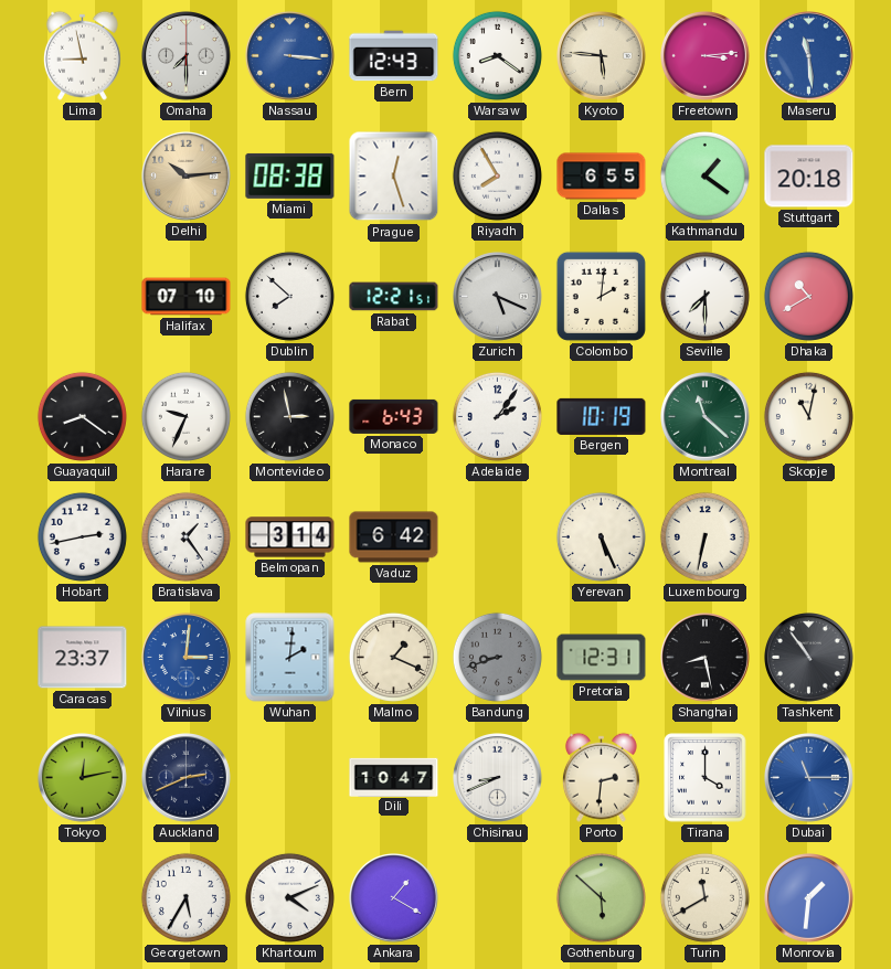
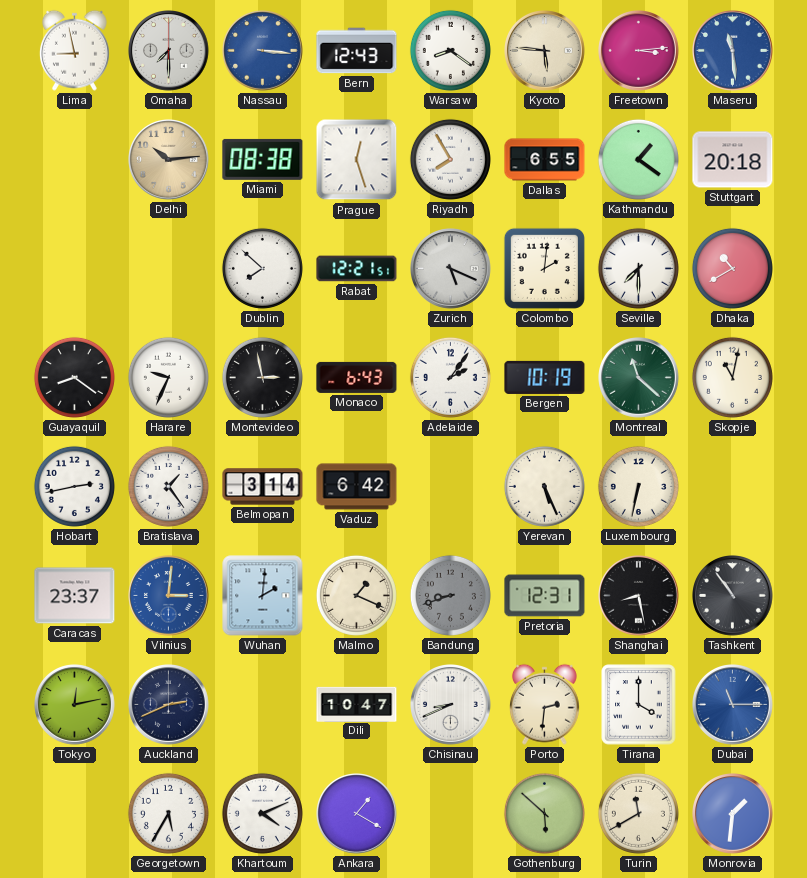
Halifax: 07:10 -> none
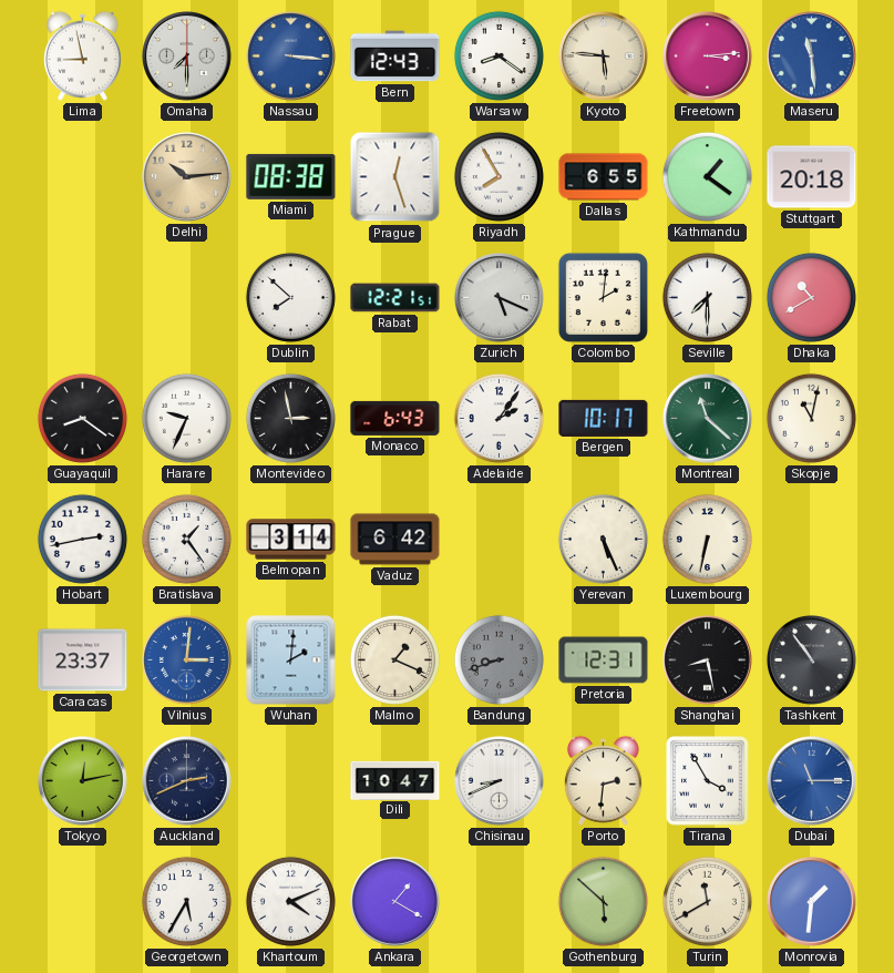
Bergen: 10:19 -> 10:17
Tirana: 4:00 -> 3:55
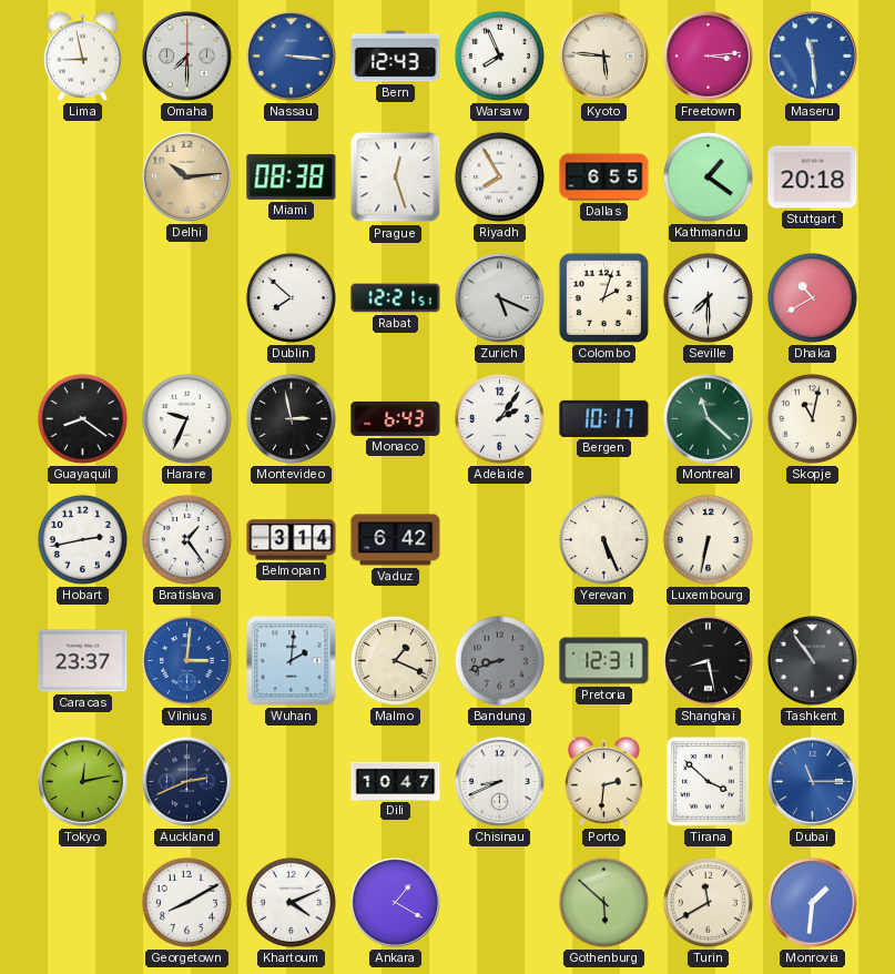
Warsaw: 8:21 -> 7:56
Colombo: 2:01 -> 2:03
Tirana: 3:55 -> 3:52
Georgetown: 5:35 -> 8:10
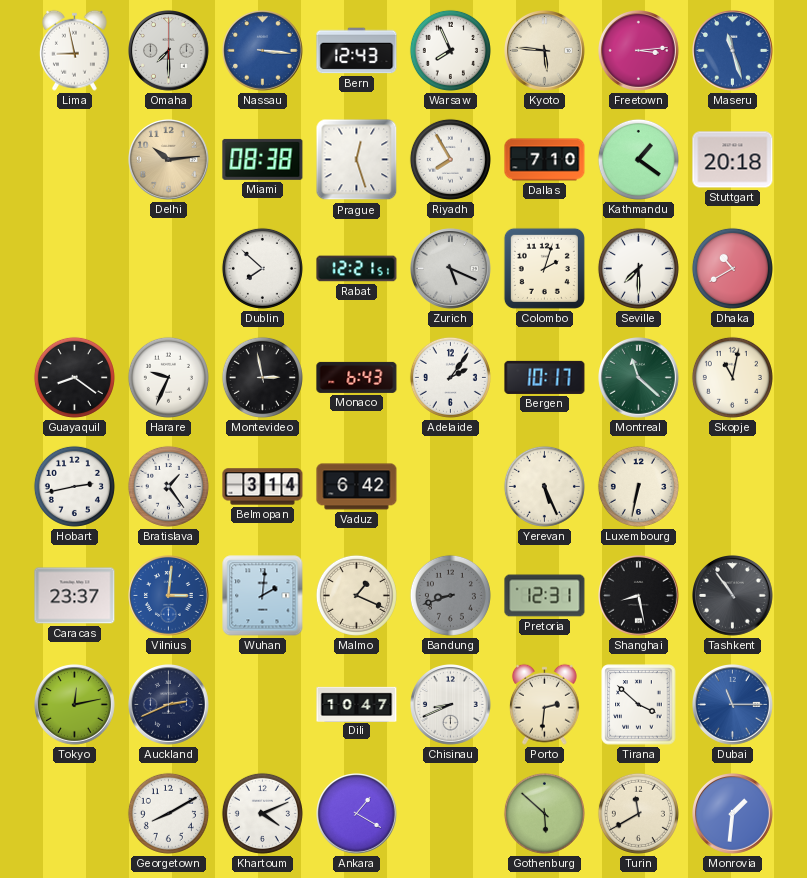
Maseru: 11:29 -> 11:27
Dallas: 6:55 -> 7:10
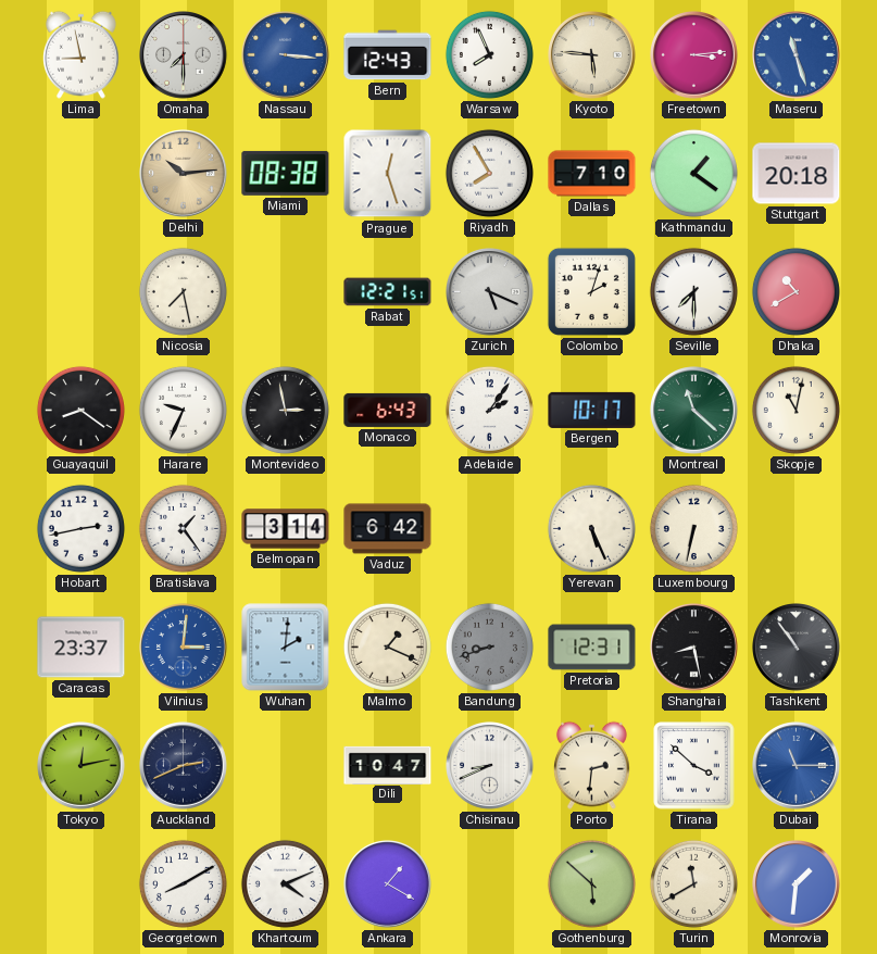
Nicosia: none -> 7:28
Dublin: 7:52 -> none
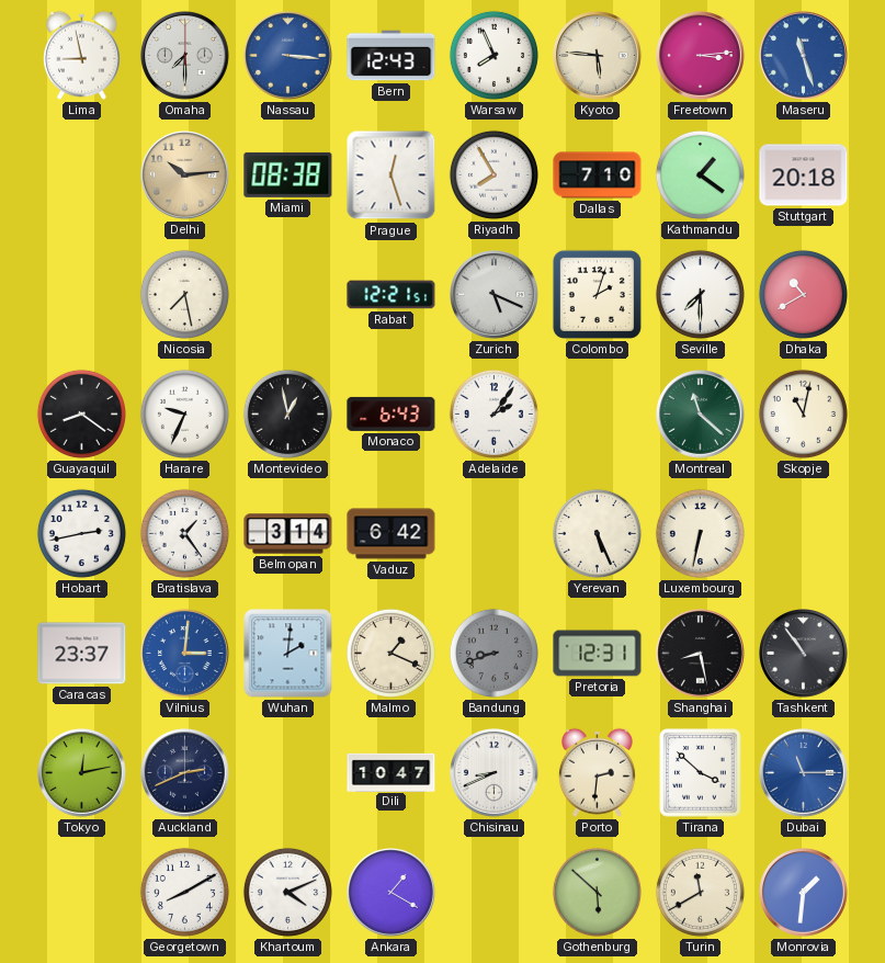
Montevideo: 2:58 -> 12:58
Bergen: 10:17 -> none
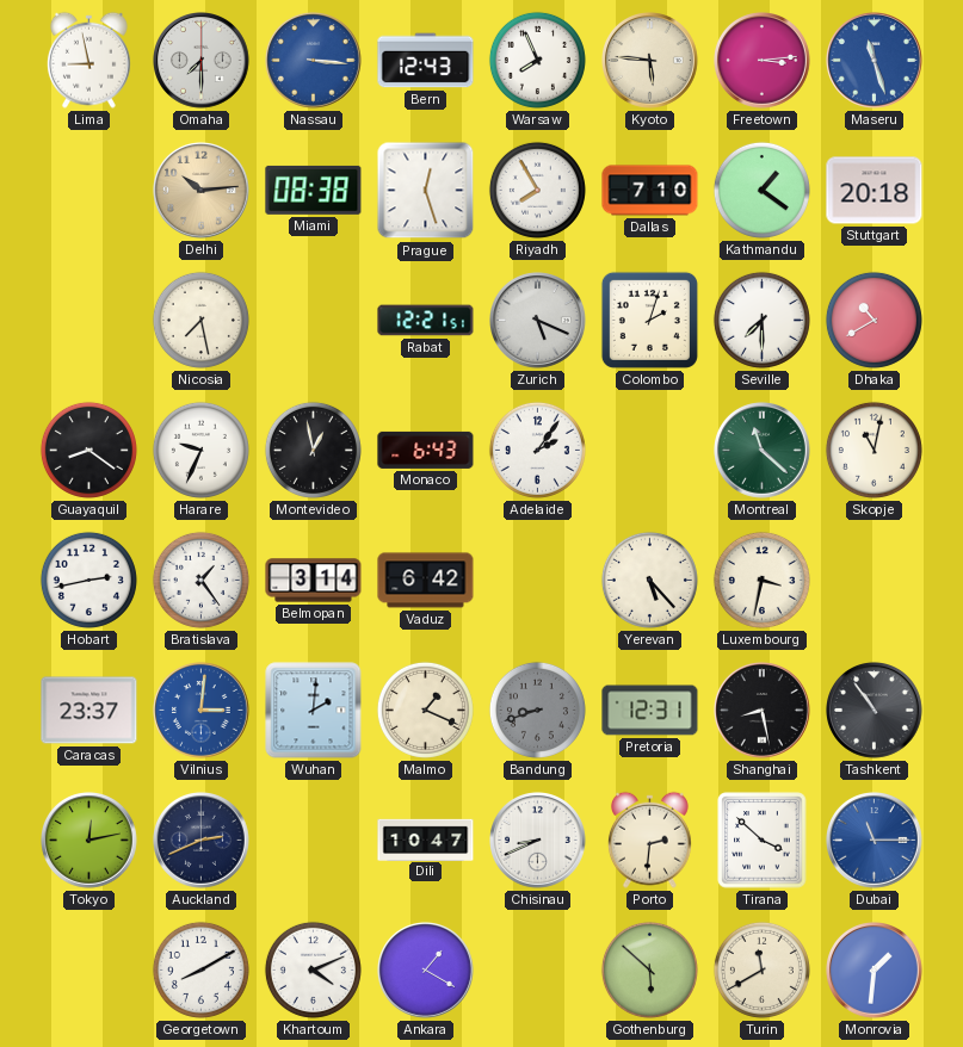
Yerevan: 5:26 -> 5:23
Luxembourg: 6:32 -> 3:32
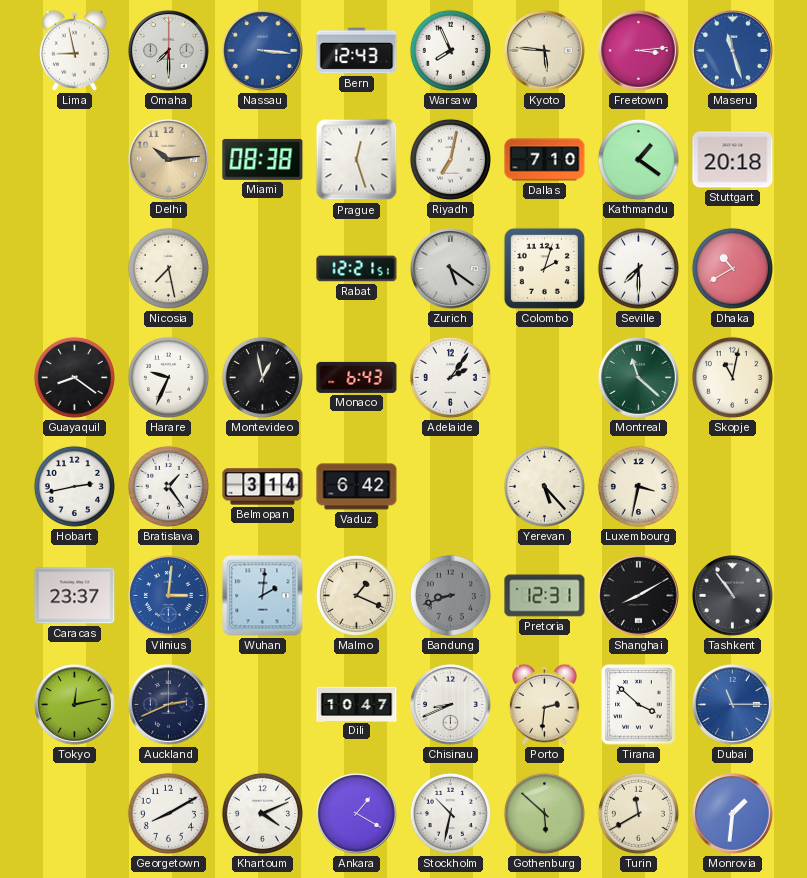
Riyadh: 7:55 -> 7:02
Zurich: 5:19 -> 5:21
Shanghai: 8:28 -> 8:10
Stockholm: none -> 10:32
